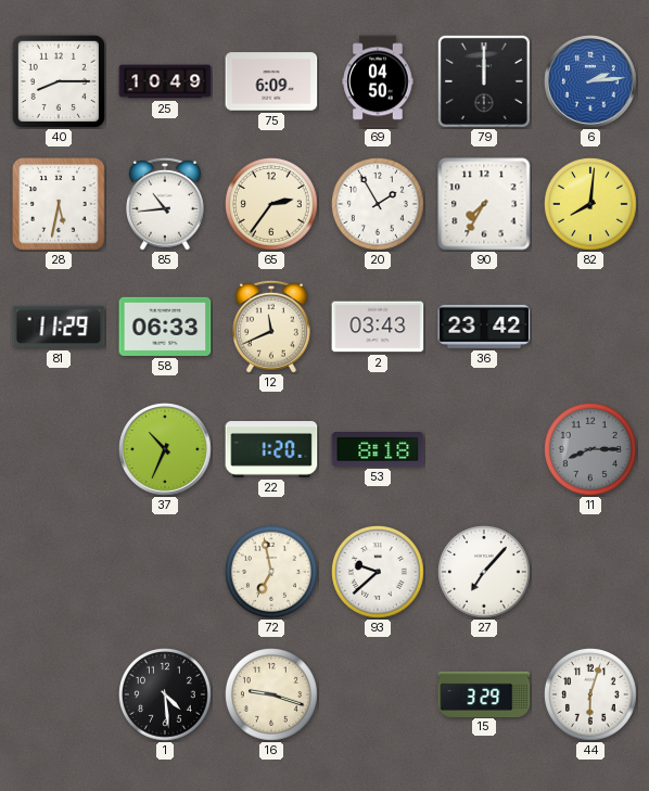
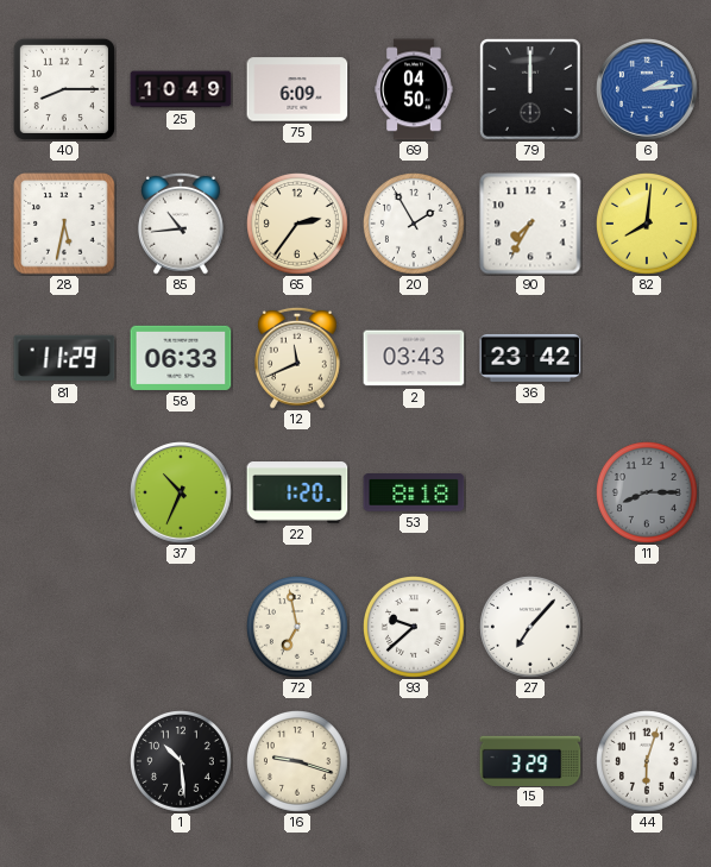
1: 4:29 -> 10:29
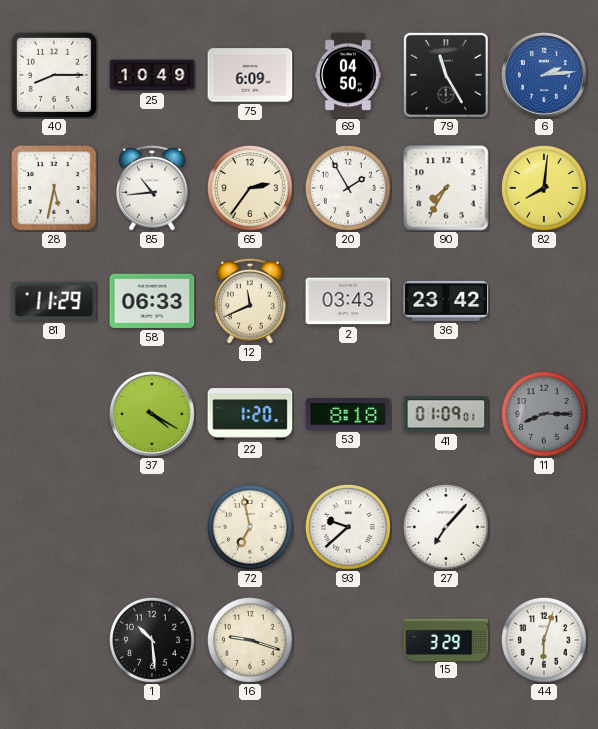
79: 12:00 -> 11:25
37: 10:34 -> 4:20
41: none -> 01:09
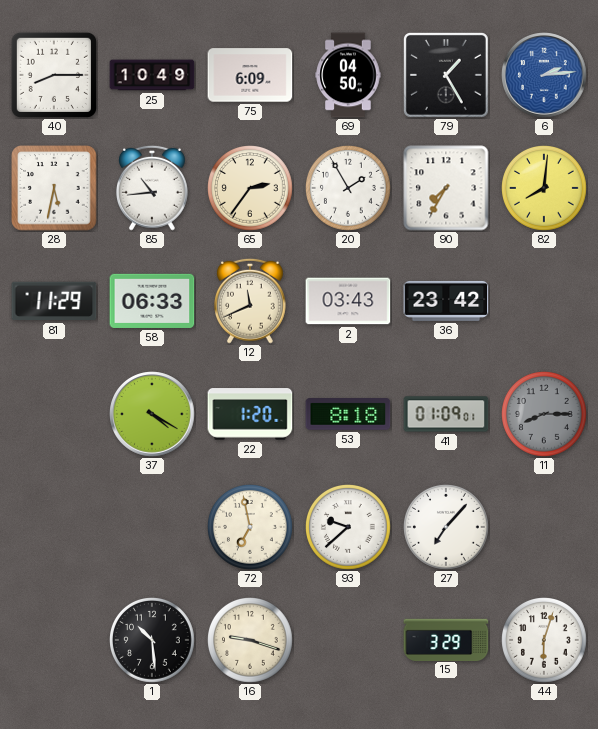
79: 11:25 -> 1:25
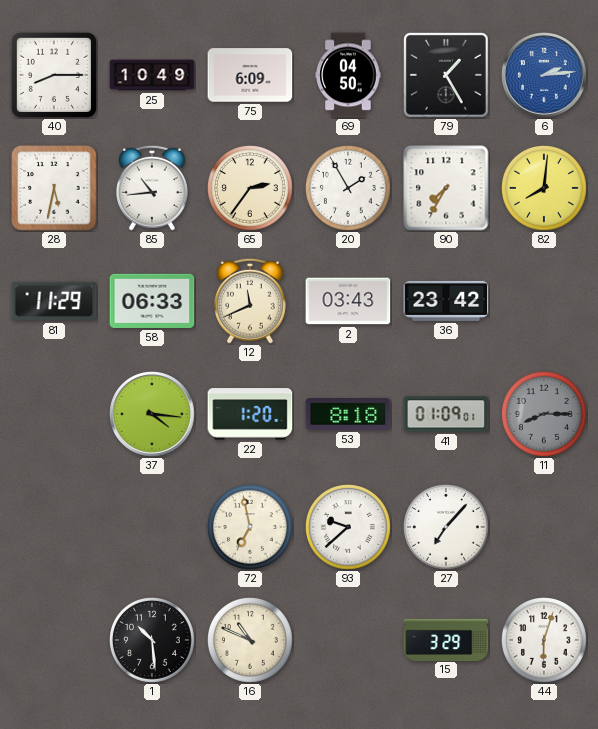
37: 4:20 -> 4:16
16: 9:18 -> 10:49
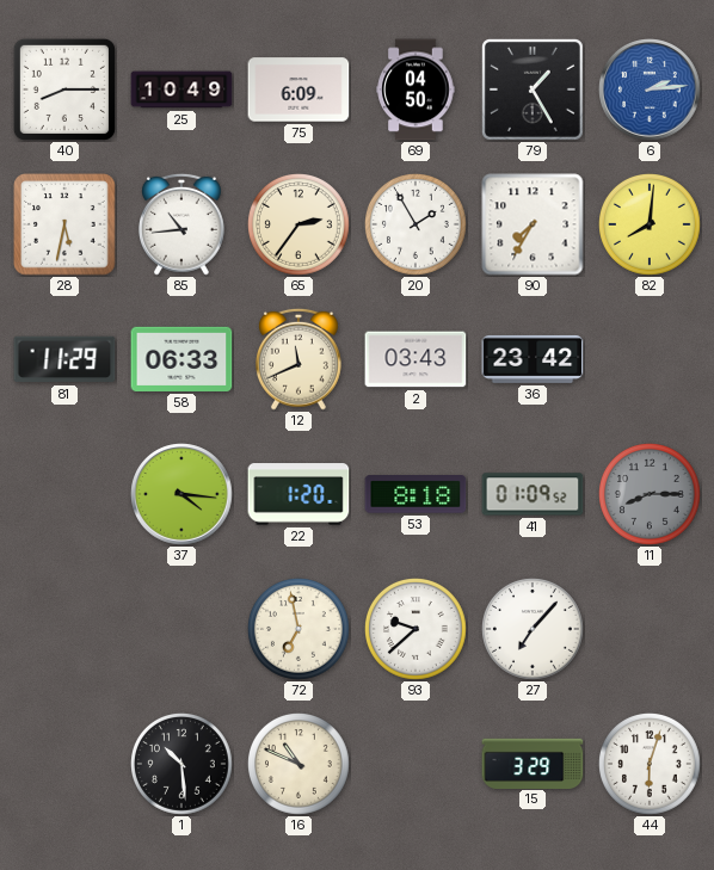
41: 01:09:01 -> 01:09:52
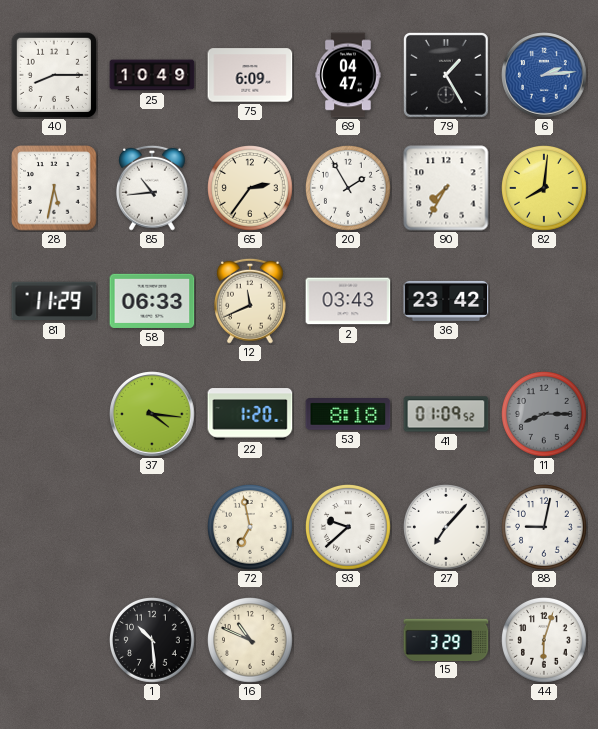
69: 04:50 -> 04:47
88: none -> 9:02
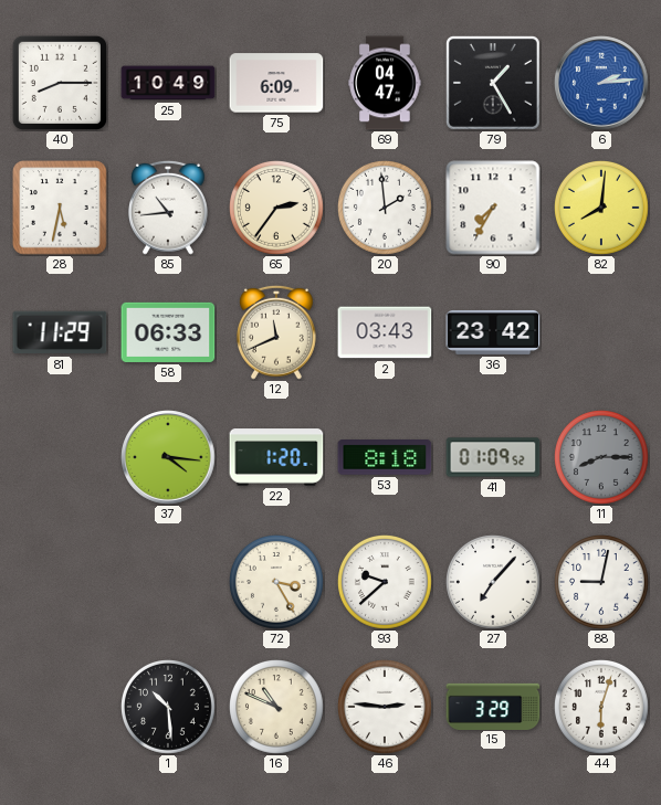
20: 1:55 -> 1:59
72: 6:58 -> 3:25
46: none -> 2:46
